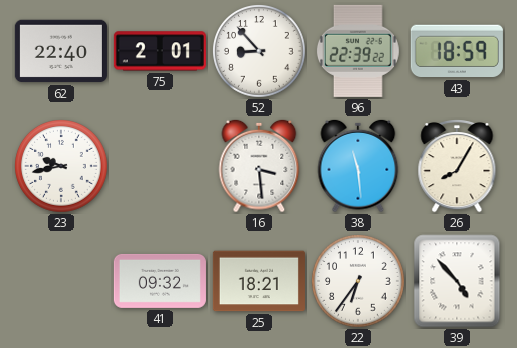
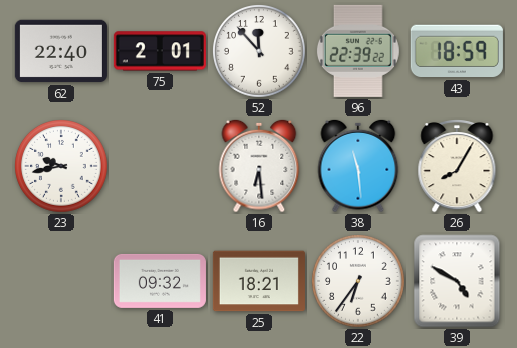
52: 8:53 -> 11:53
16: 3:29 -> 6:29
39: 4:53 -> 4:50
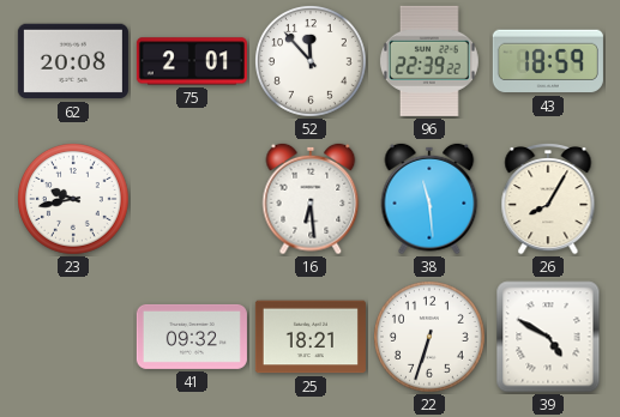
62: 22:40 -> 20:08
22: 6:36 -> 6:33
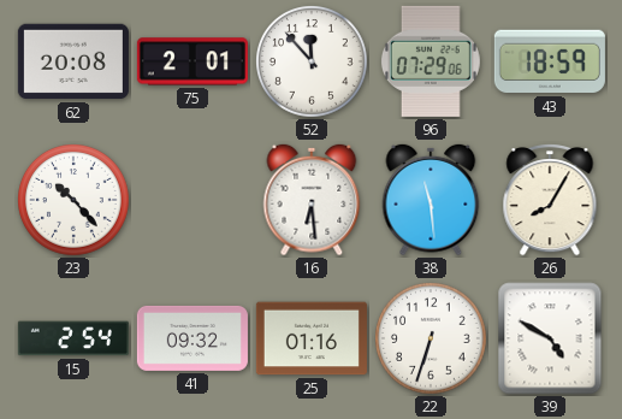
96: 22:39 -> 07:29
23: 9:43 -> 10:23
15: none -> 2:54
25: 18:21 -> 01:16
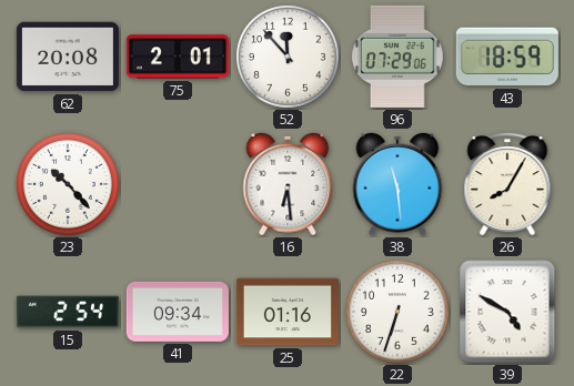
41: 09:32 -> 09:34
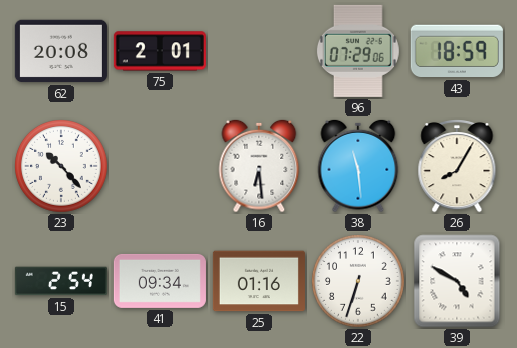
52: 11:53 -> none
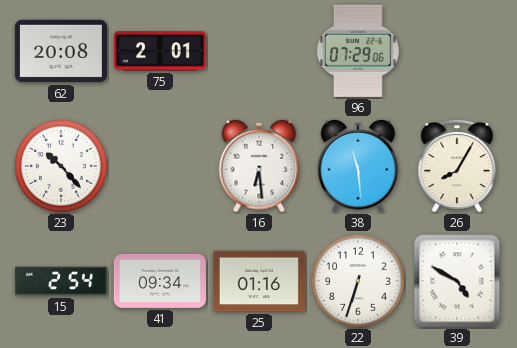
43: 18:59 -> none
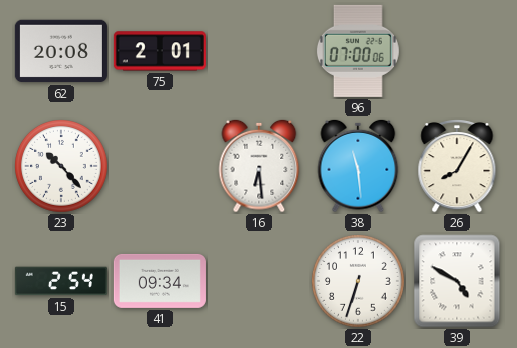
96: 07:29 -> 07:00
25: 01:16 -> none
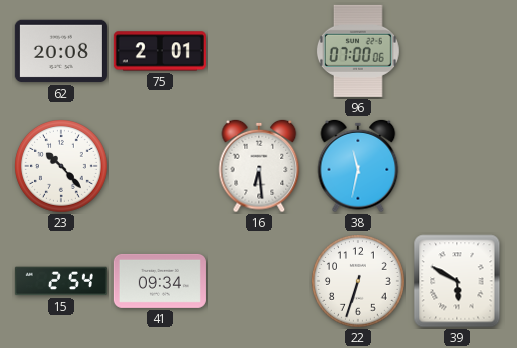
38: 11:29 -> 11:32
26: 8:05 -> none
39: 4:50 -> 5:50
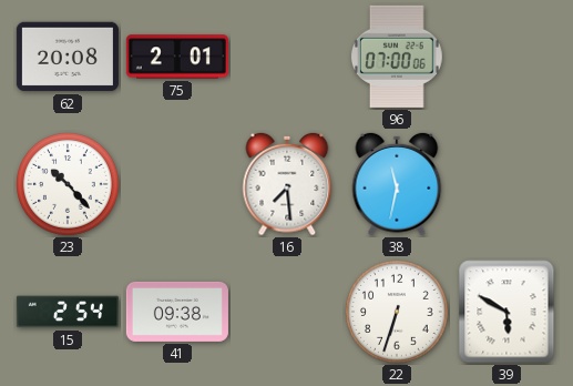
16: 6:29 -> 7:29
41: 09:34 -> 09:38
